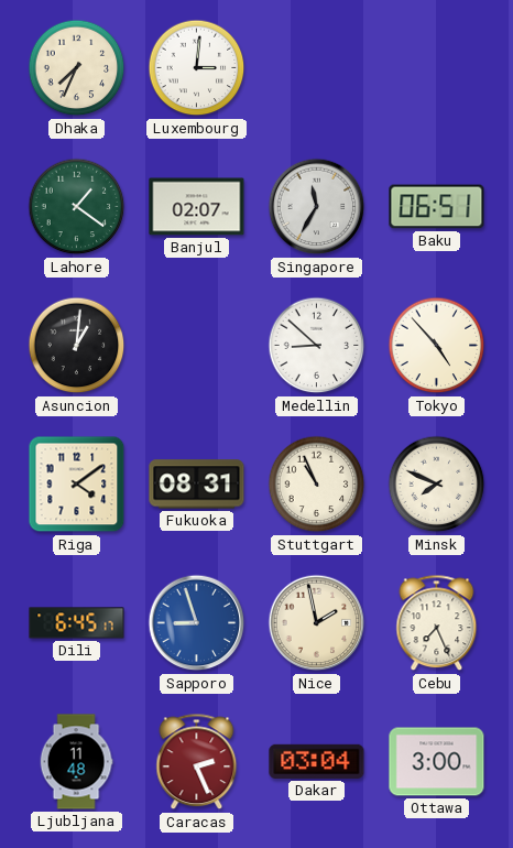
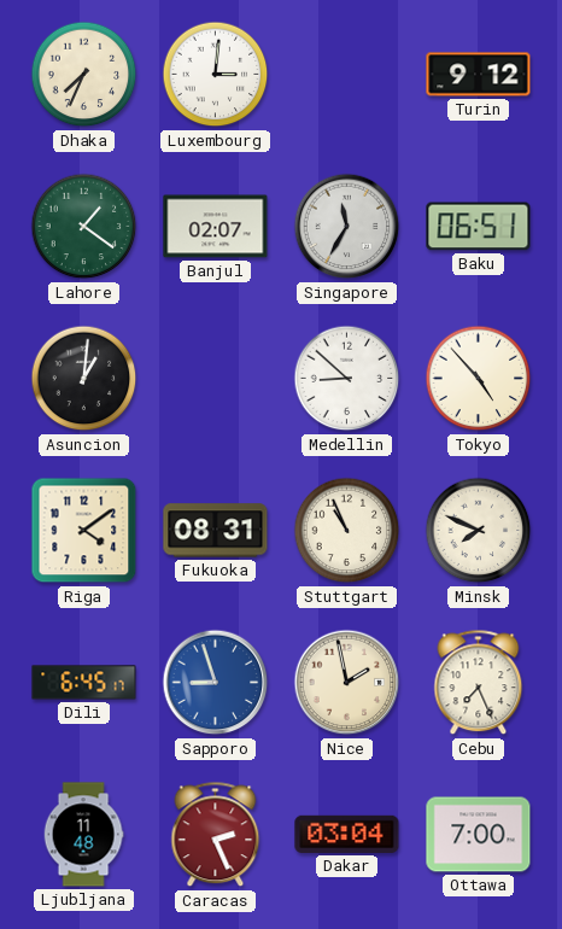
Turin: none -> 9:12
Ottawa: 3:00 -> 7:00
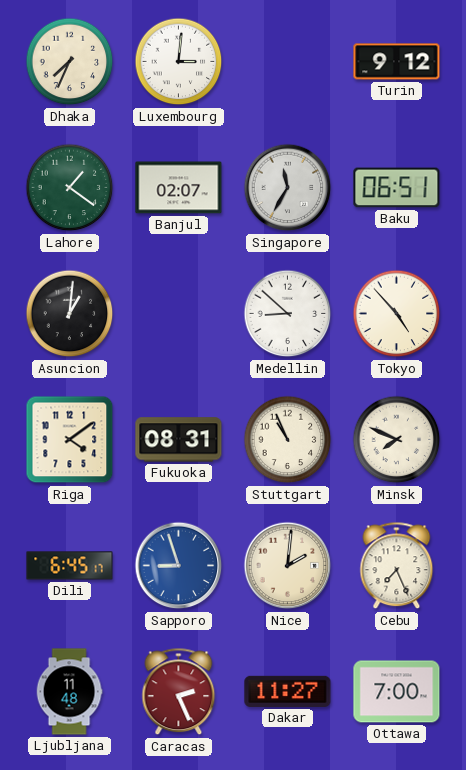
Nice: 1:58 -> 2:01
Dakar: 03:04 -> 11:27
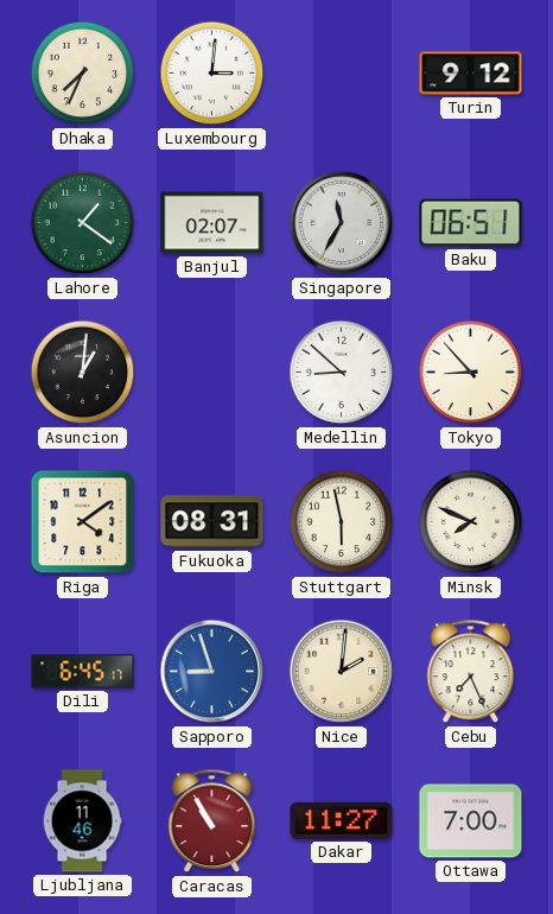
Tokyo: 4:53 -> 8:53
Stuttgart: 10:56 -> 5:58
Ljubljana: 11:48 -> 11:46
Caracas: 2:26 -> 10:55
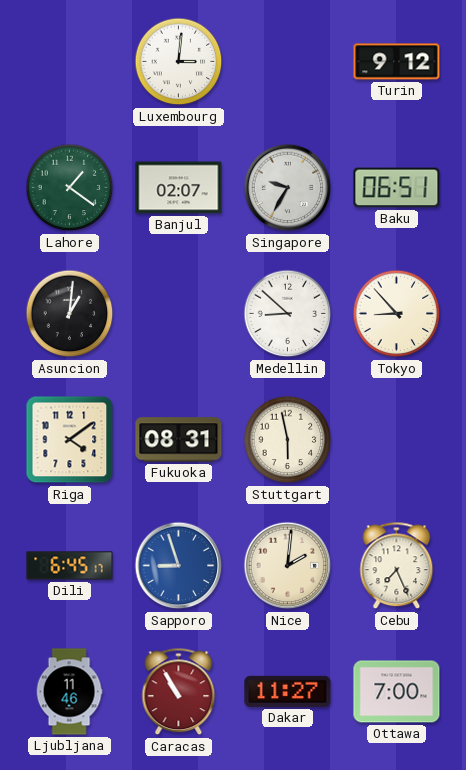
Dhaka: 7:34 -> none
Singapore: 11:35 -> 9:35
Minsk: 7:49 -> none
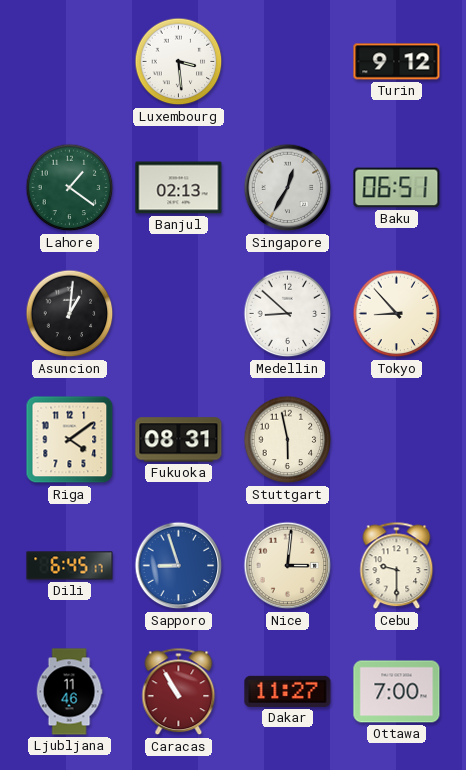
Luxembourg: 3:01 -> 3:29
Banjul: 02:07 -> 02:13
Singapore: 9:35 -> 12:35
Nice: 2:01 -> 3:01
Cebu: 7:26 -> 9:30
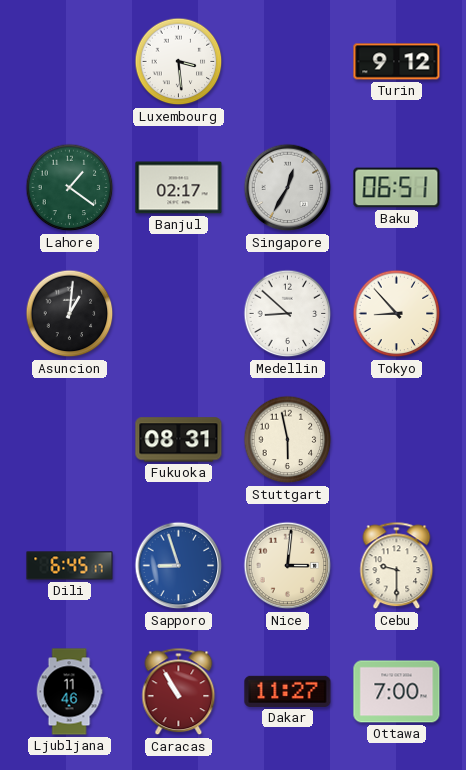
Banjul: 02:13 -> 02:17
Riga: 4:09 -> none
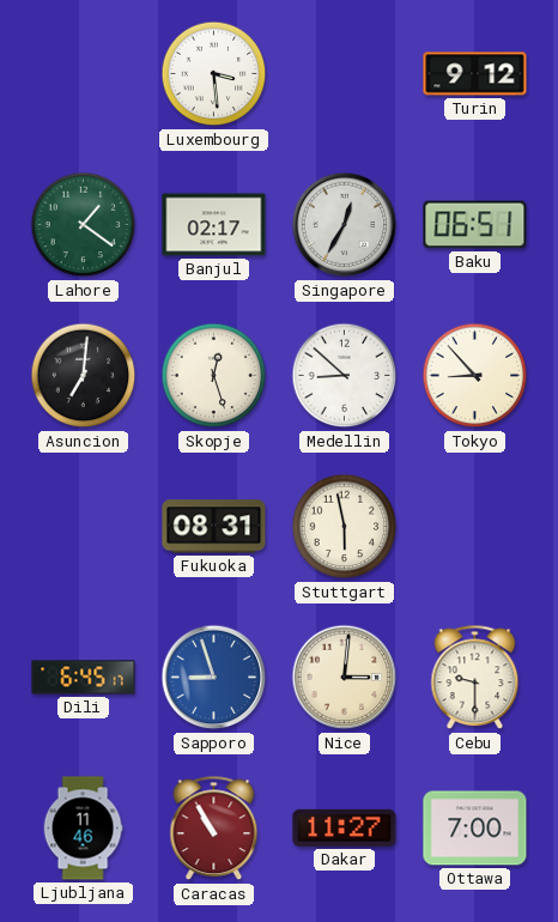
Asuncion: 1:01 -> 7:01
Skopje: none -> 12:27
